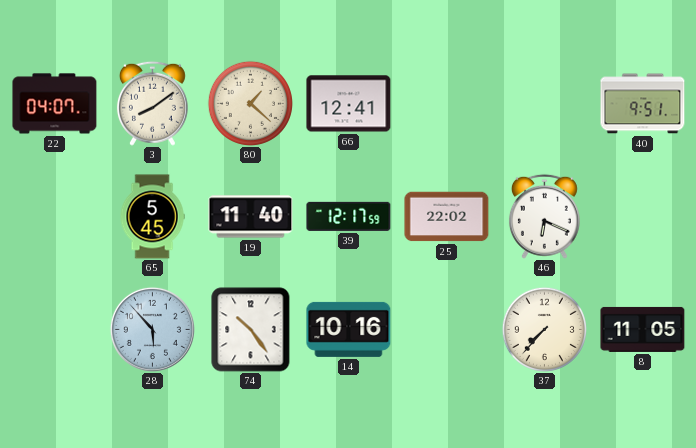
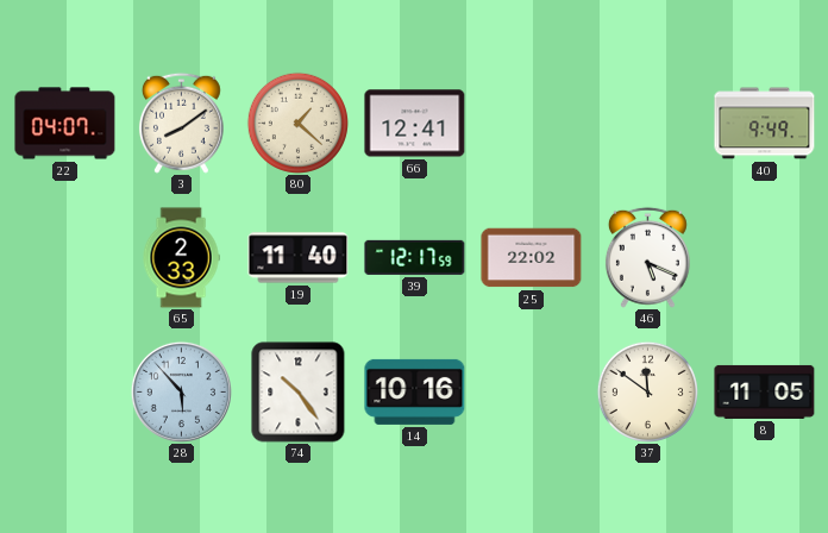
40: 9:51 -> 9:49
65: 5:45 -> 2:33
46: 6:19 -> 5:19
37: 7:37 -> 11:51
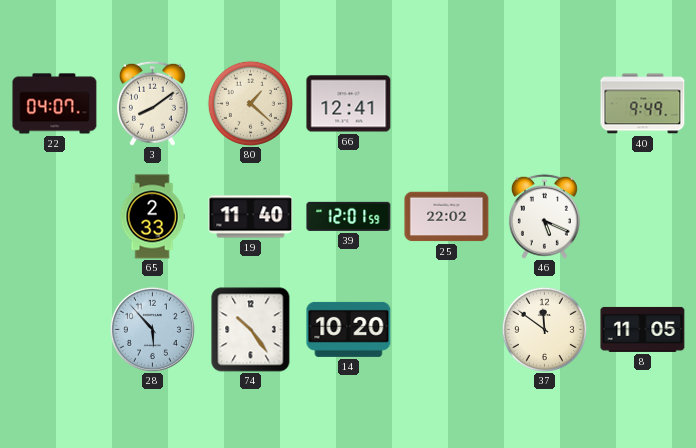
39: 12:17 -> 12:01
14: 10:16 -> 10:20
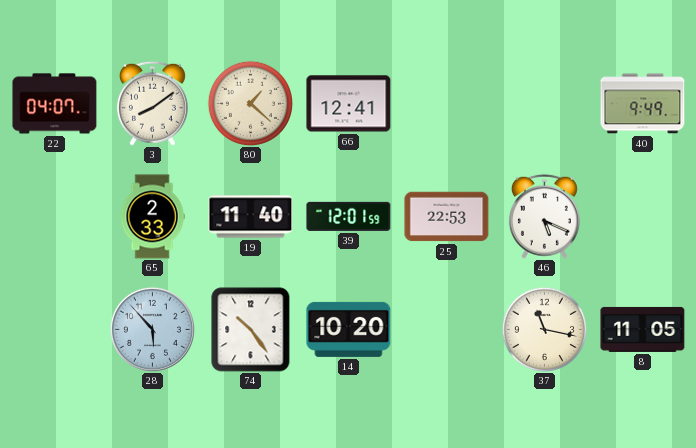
25: 22:02 -> 22:53
37: 11:51 -> 11:17
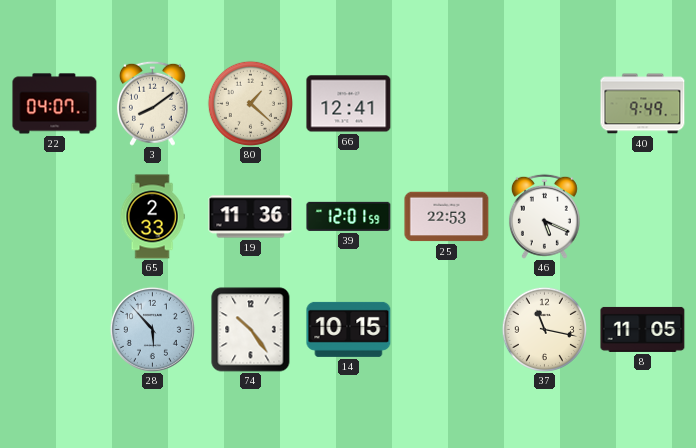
19: 11:40 -> 11:36
14: 10:20 -> 10:15
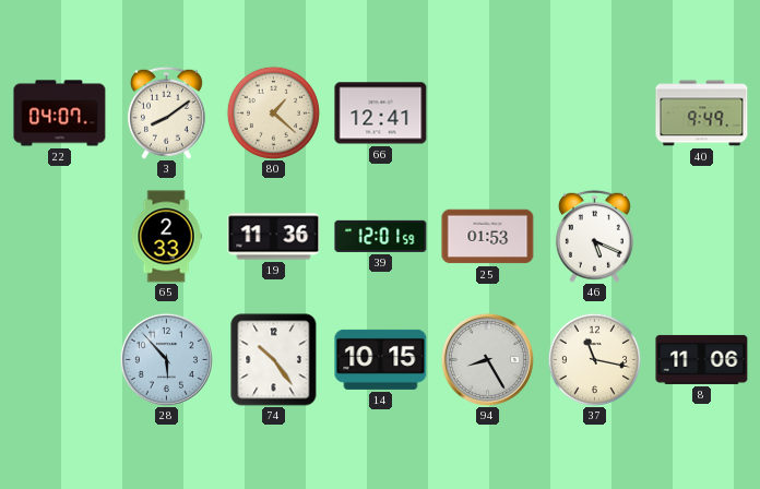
25: 22:53 -> 01:53
94: none -> 8:25
8: 11:05 -> 11:06
